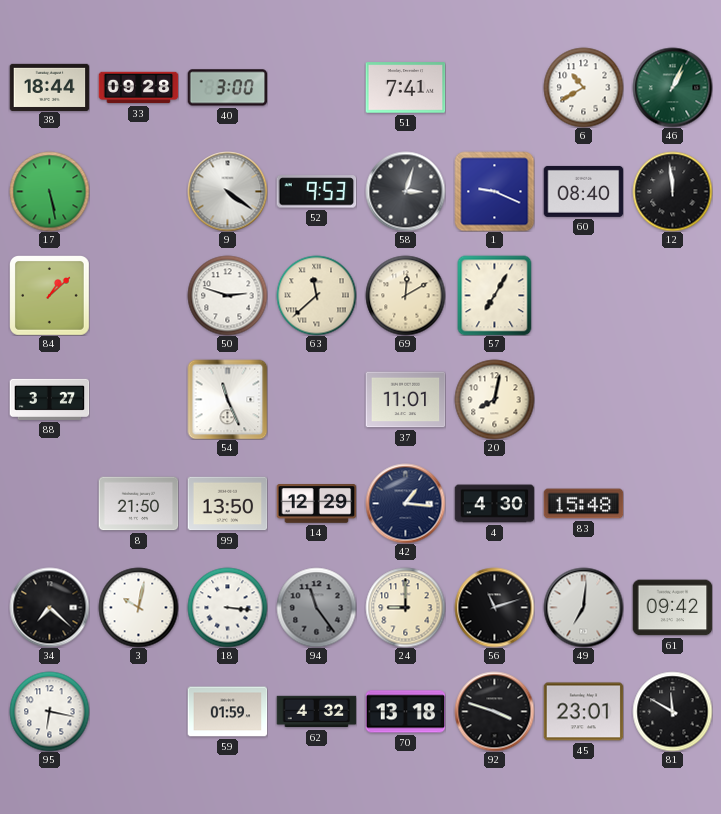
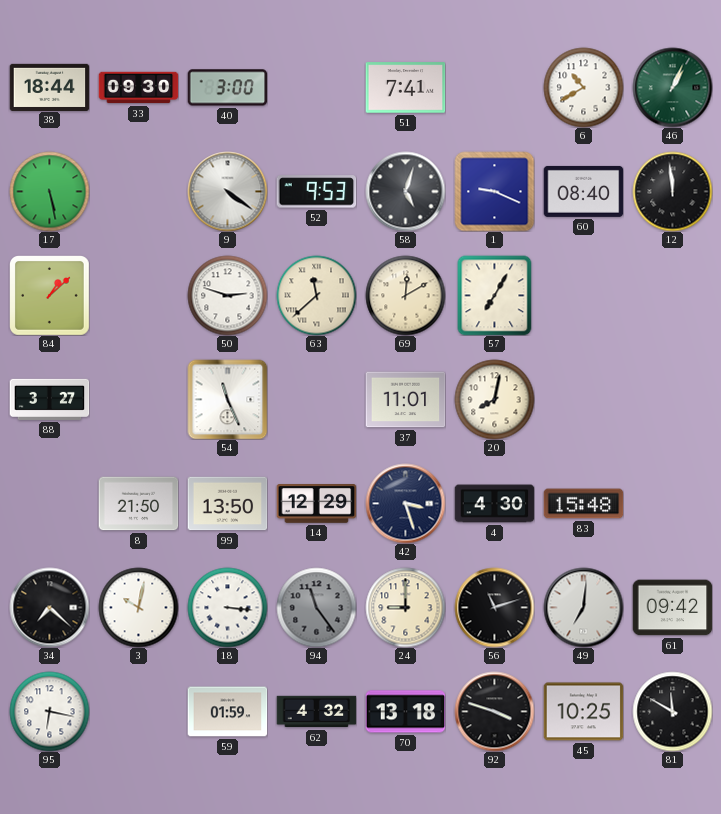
33: 09:28 -> 09:30
58: 3:03 -> 5:03
42: 1:16 -> 3:27
45: 23:01 -> 10:25
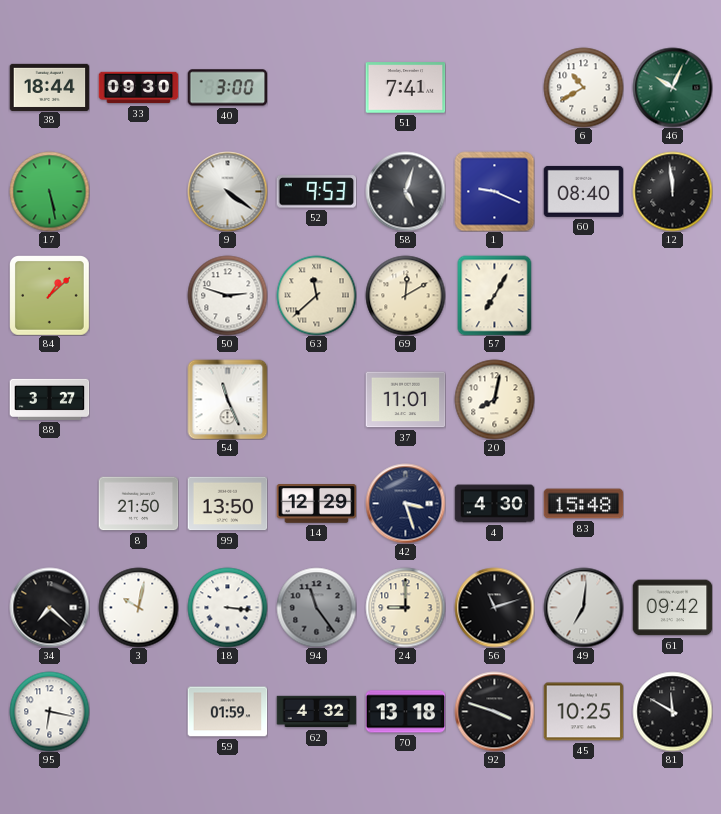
46: 1:04 -> 10:04
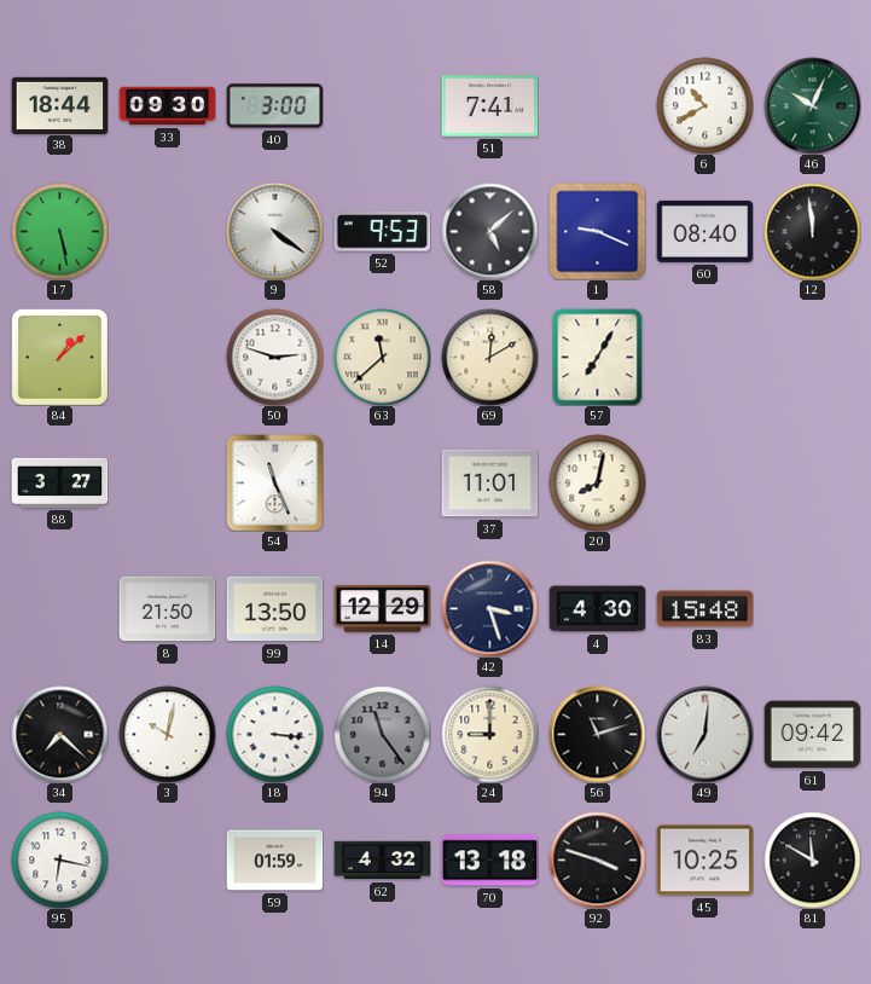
58: 5:03 -> 5:08
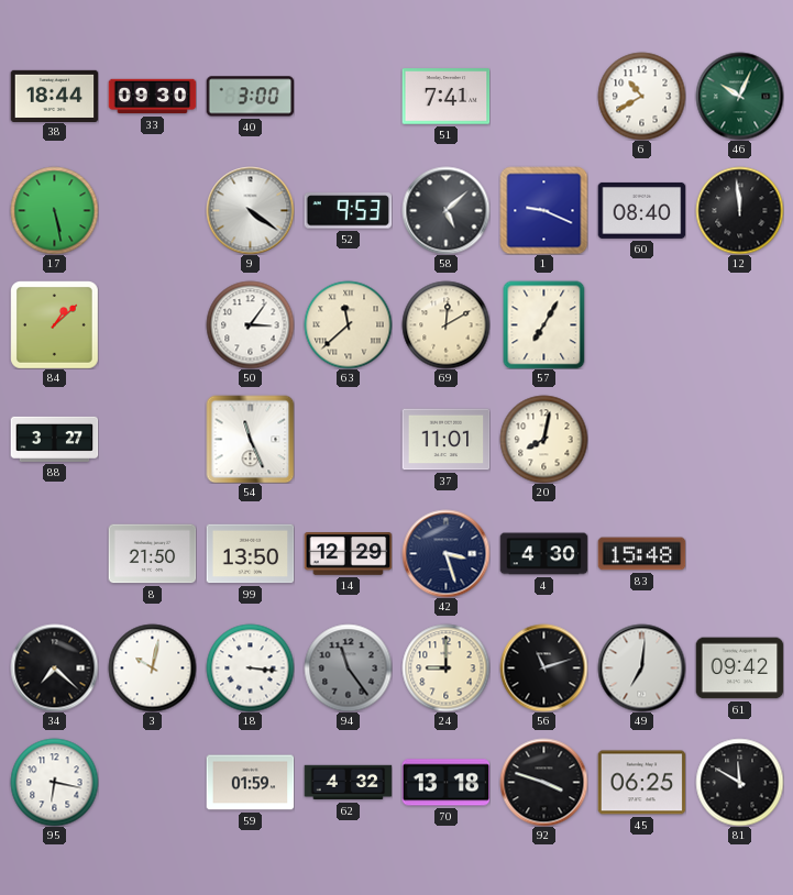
50: 2:48 -> 3:06
45: 10:25 -> 06:25
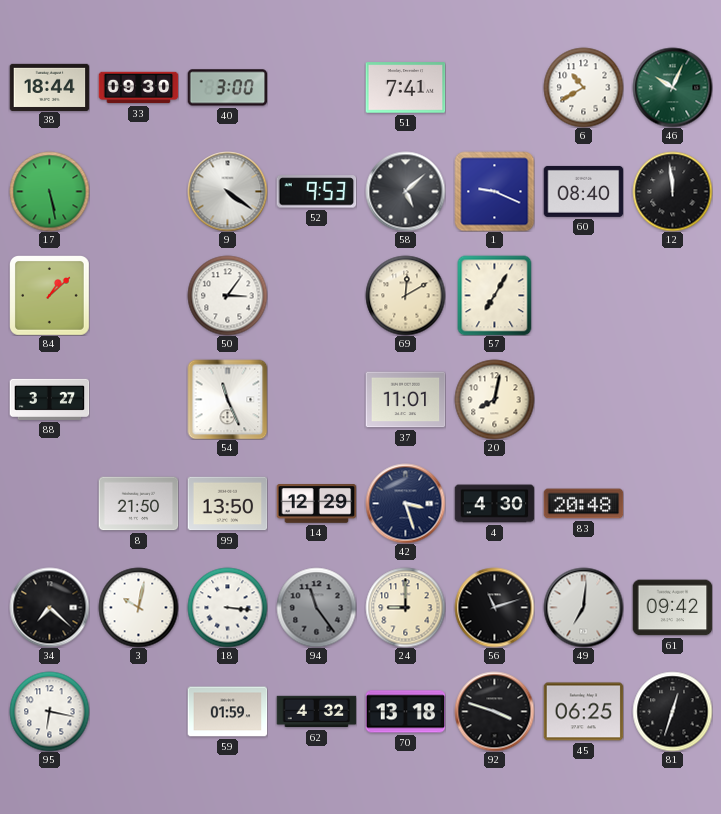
63: 11:38 -> none
83: 15:48 -> 20:48
81: 11:50 -> 12:33
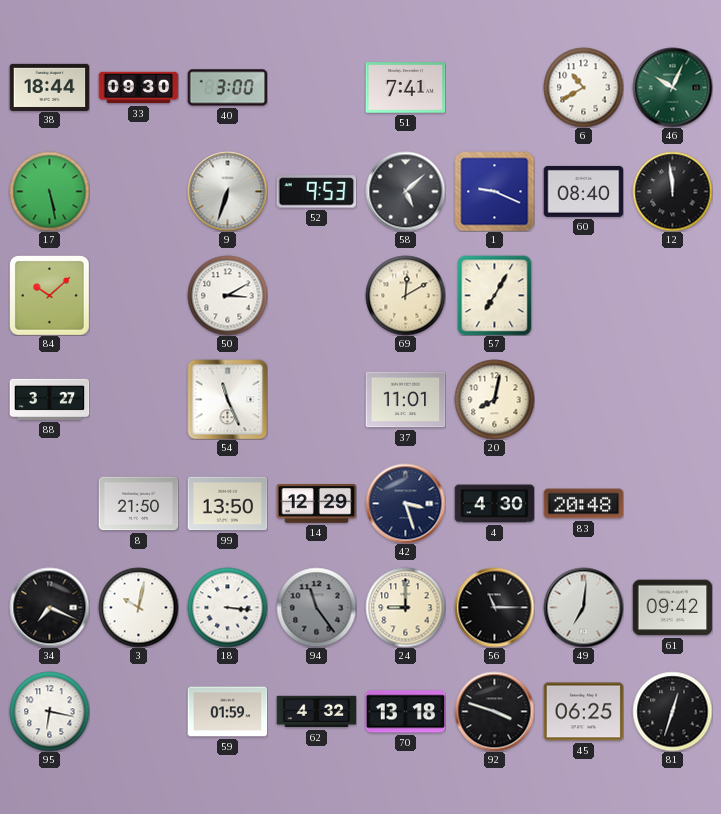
9: 4:21 -> 6:33
84: 1:08 -> 10:08
50: 3:06 -> 3:10
34: 7:22 -> 7:19
56: 11:12 -> 11:15
